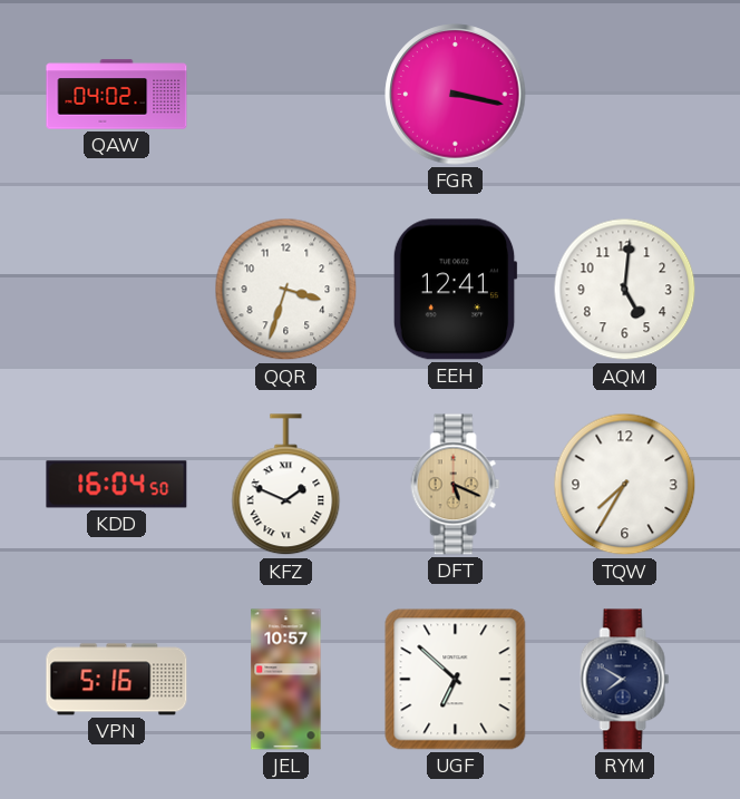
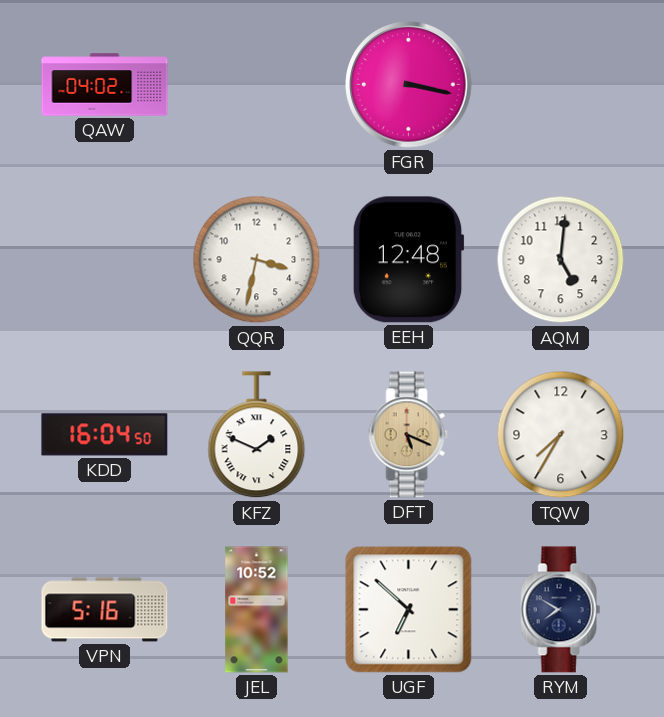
QQR: 3:33 -> 3:32
EEH: 12:41 -> 12:48
JEL: 10:57 -> 10:52
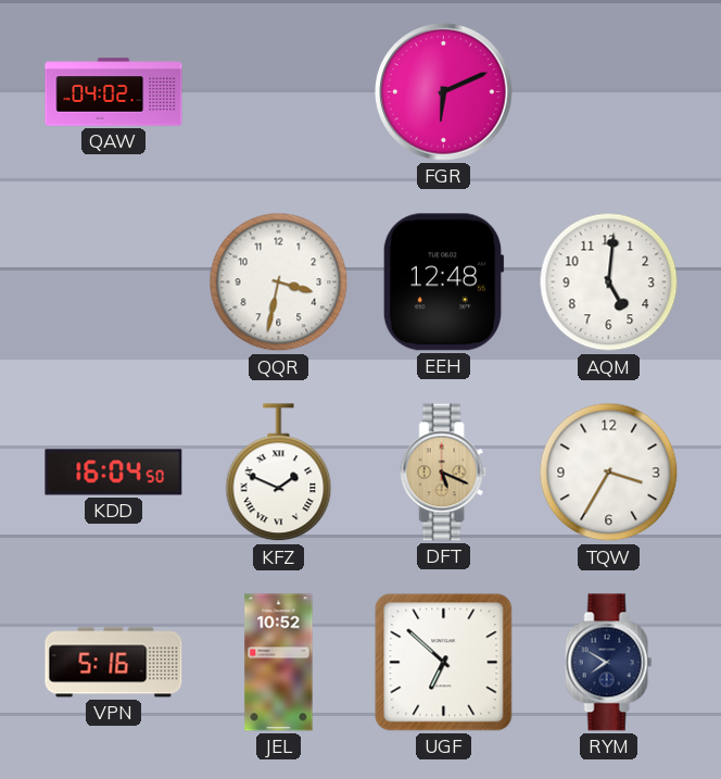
FGR: 3:17 -> 6:11
TQW: 7:35 -> 3:35
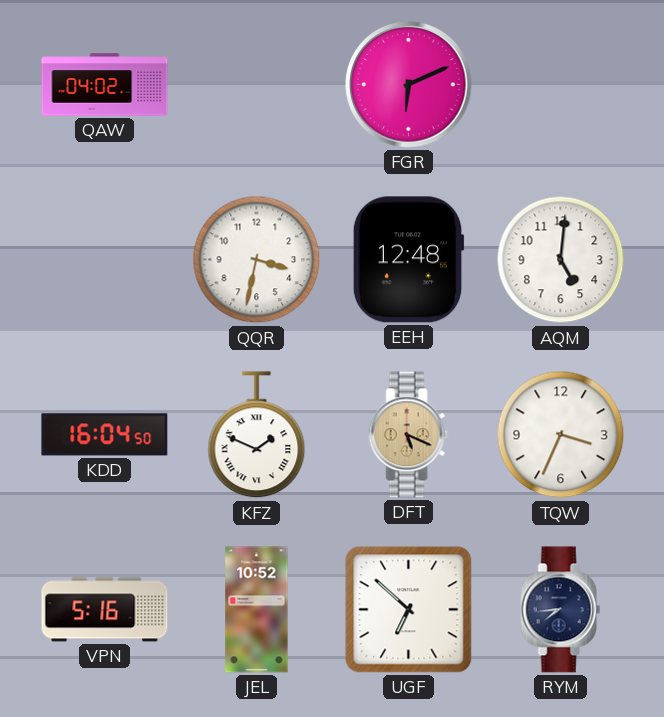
TQW: 3:35 -> 3:34
RYM: 7:50 -> 7:44
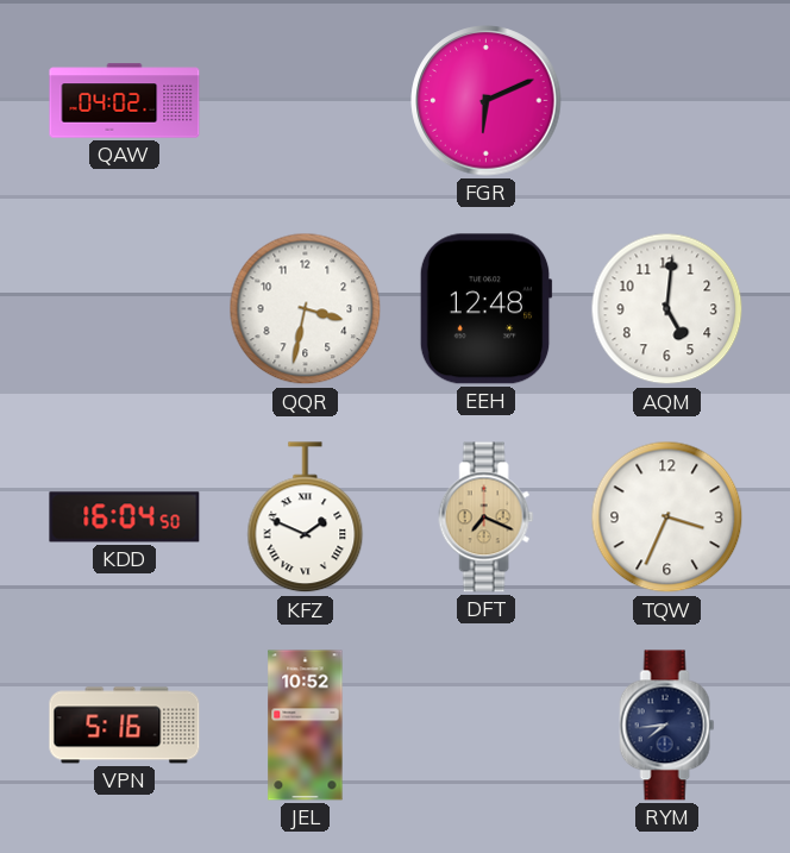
DFT: 5:19 -> 7:19
UGF: 6:52 -> none
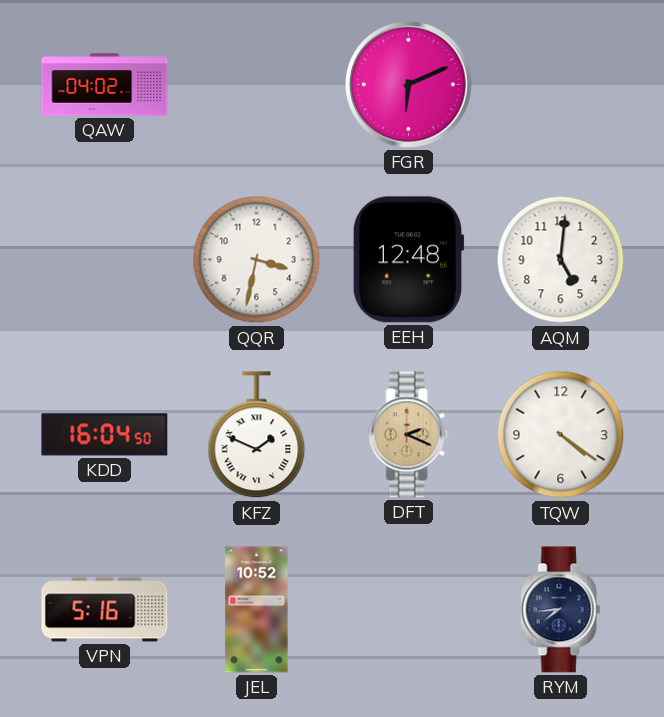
DFT: 7:19 -> 2:19
TQW: 3:34 -> 4:21
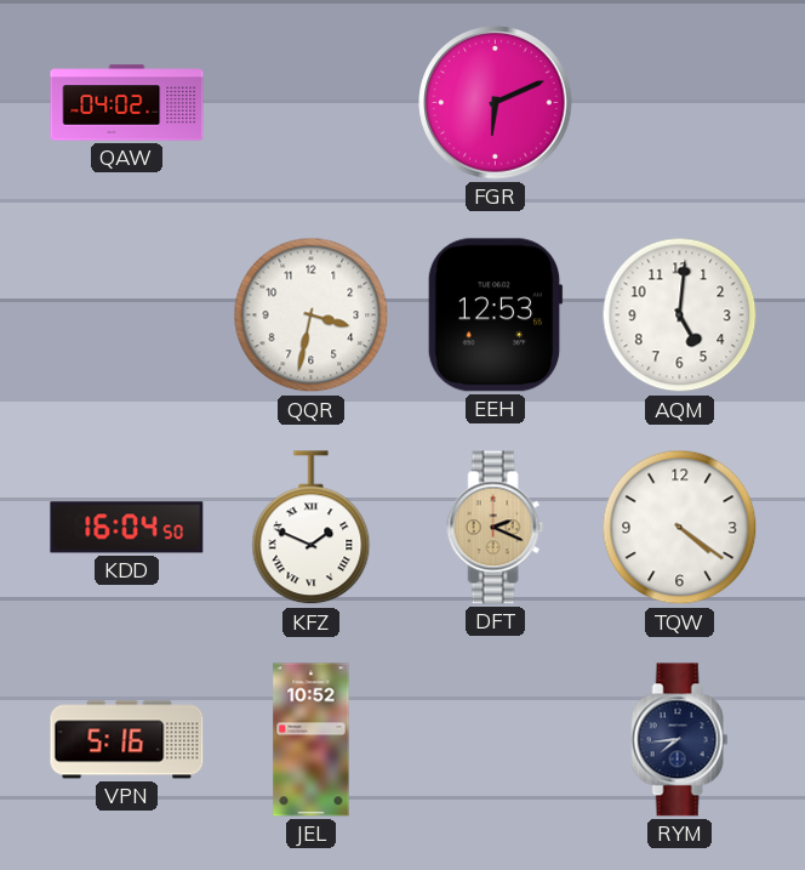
EEH: 12:48 -> 12:53
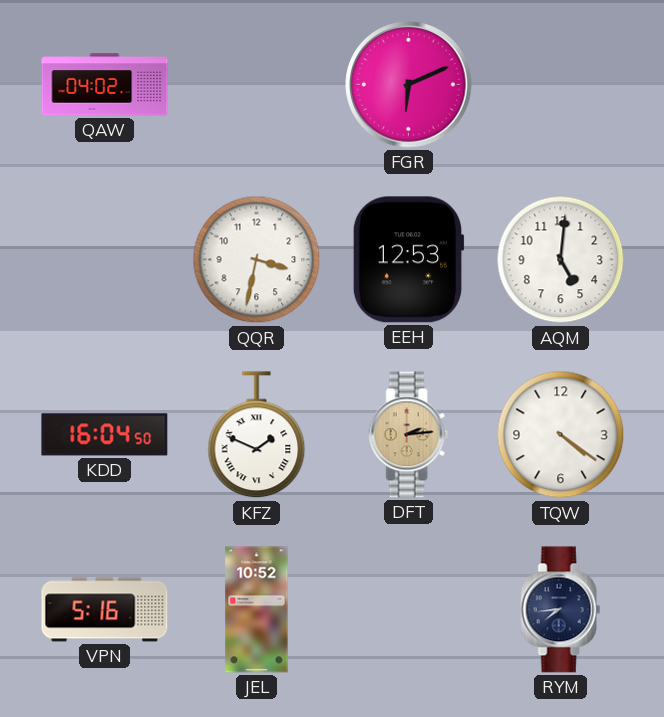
DFT: 2:19 -> 2:14
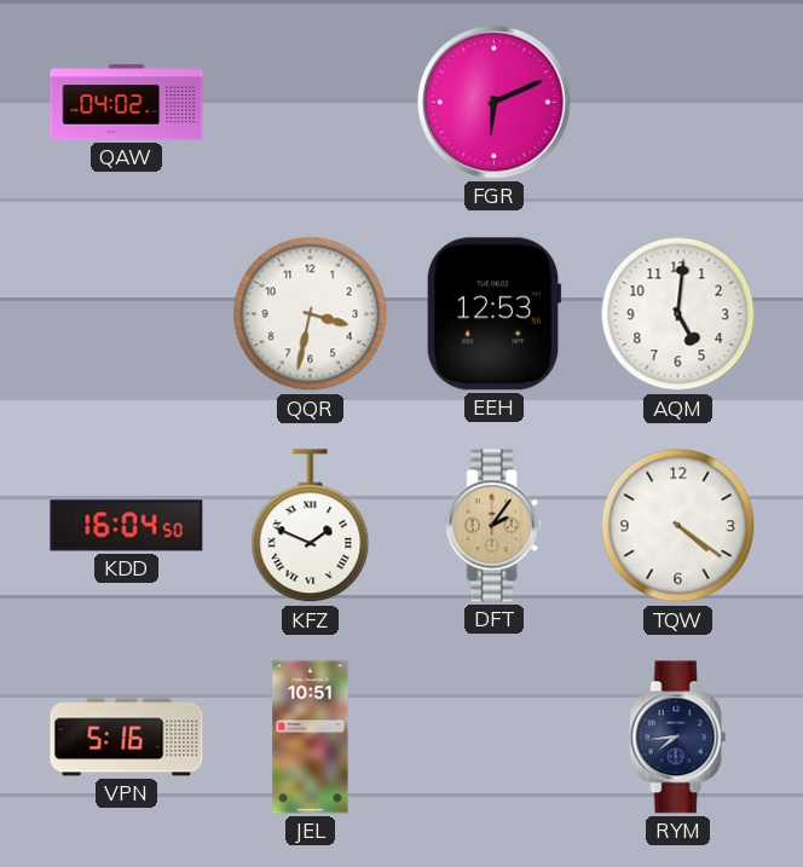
DFT: 2:14 -> 2:06
JEL: 10:52 -> 10:51
